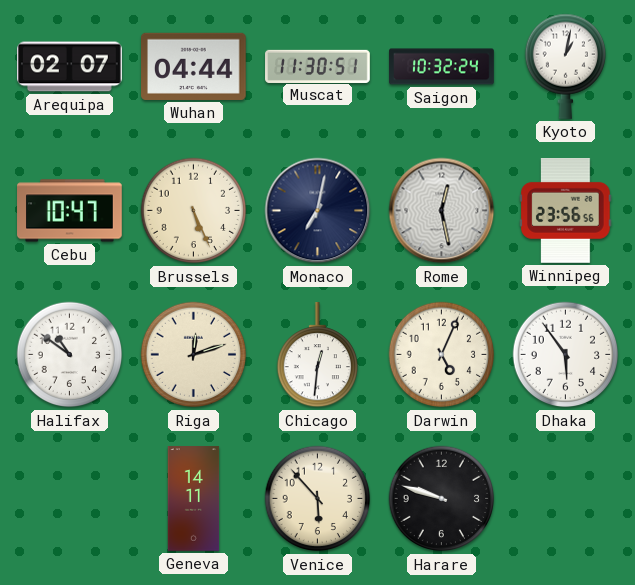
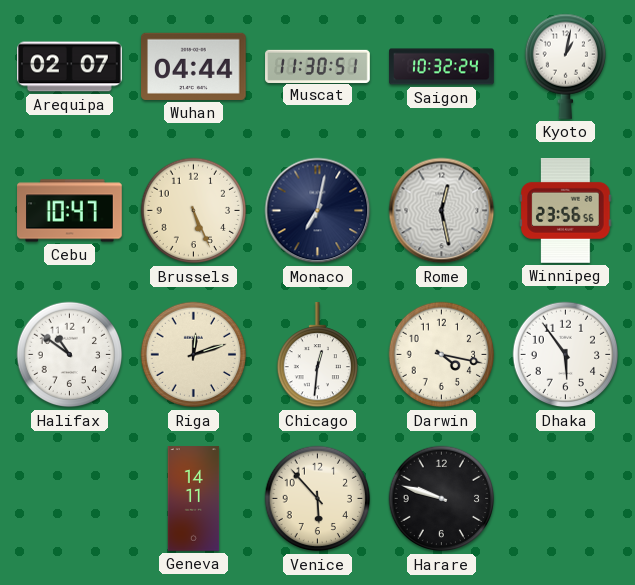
Darwin: 5:04 -> 4:17
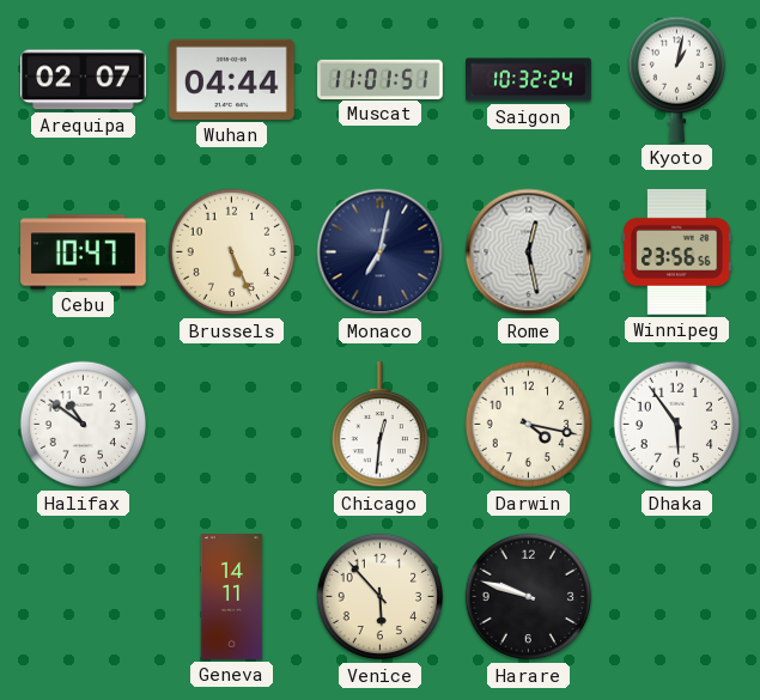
Muscat: 11:30 -> 11:01
Riga: 12:12 -> none
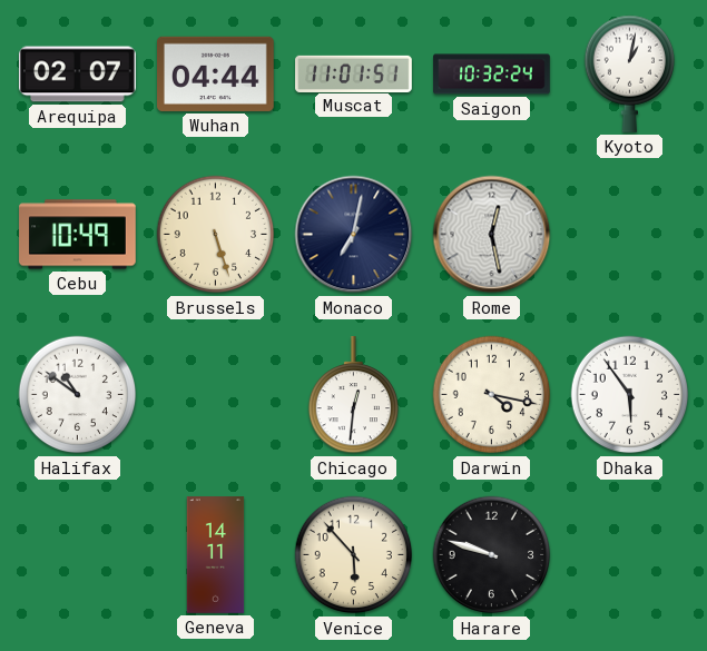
Cebu: 10:47 -> 10:49
Brussels: 5:26 -> 5:27
Winnipeg: 23:56 -> none
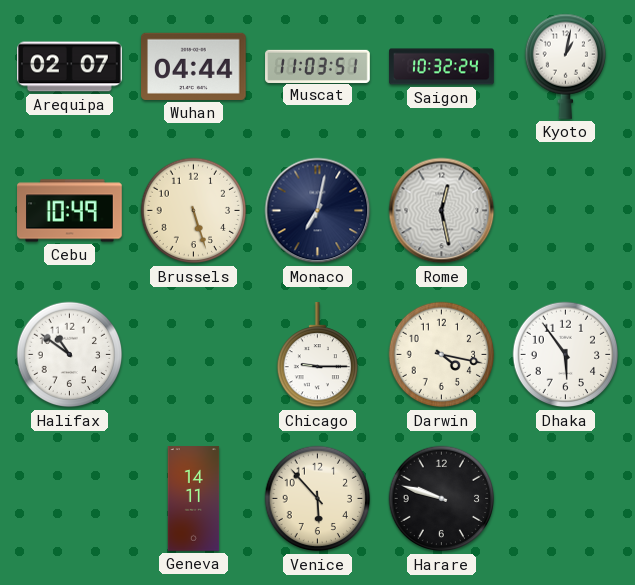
Muscat: 11:01 -> 11:03
Chicago: 12:31 -> 9:15
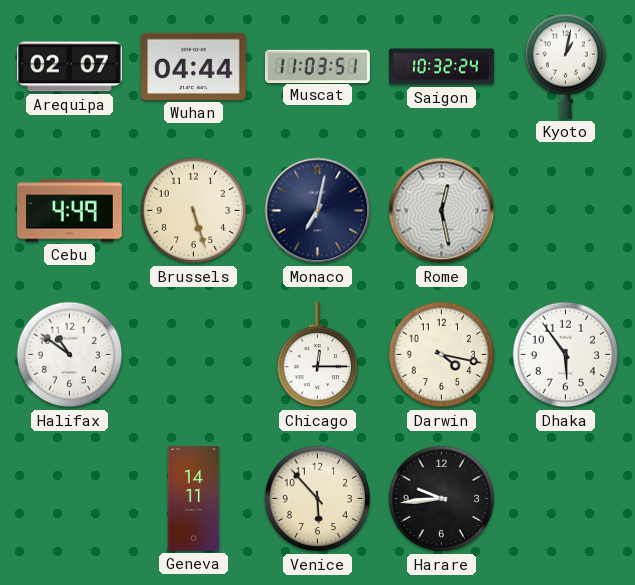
Cebu: 10:49 -> 4:49
Chicago: 9:15 -> 12:15
Harare: 9:48 -> 9:44
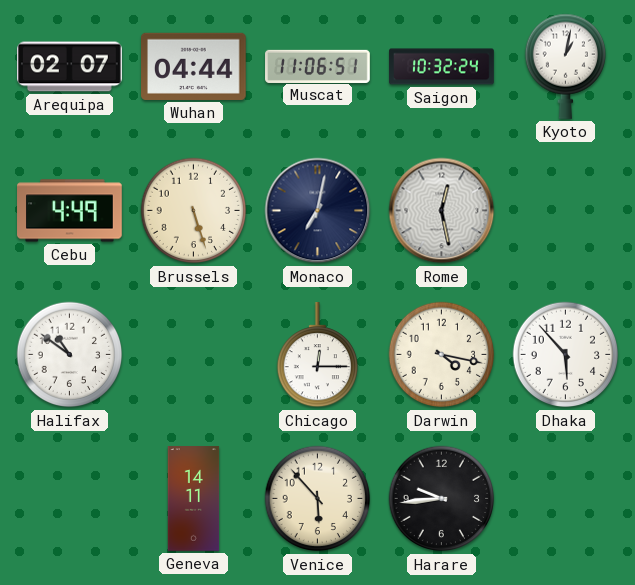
Muscat: 11:03 -> 11:06
Dhaka: 5:54 -> 5:53
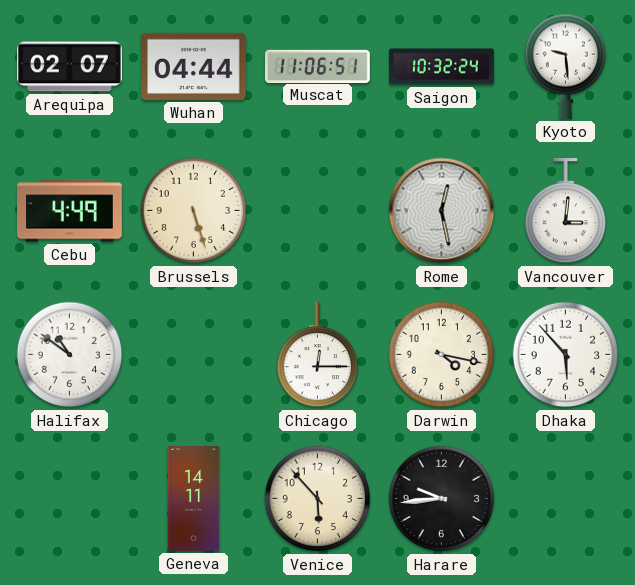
Kyoto: 1:02 -> 9:29
Monaco: 7:02 -> none
Vancouver: none -> 3:01
